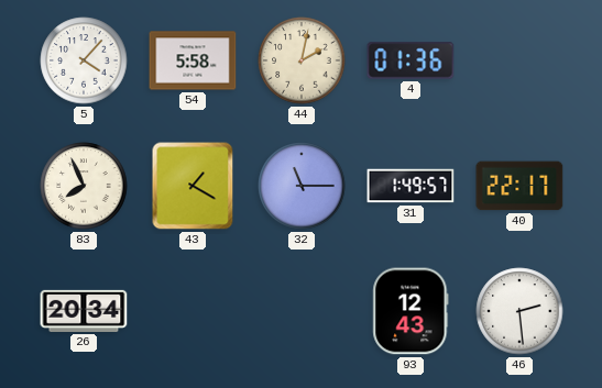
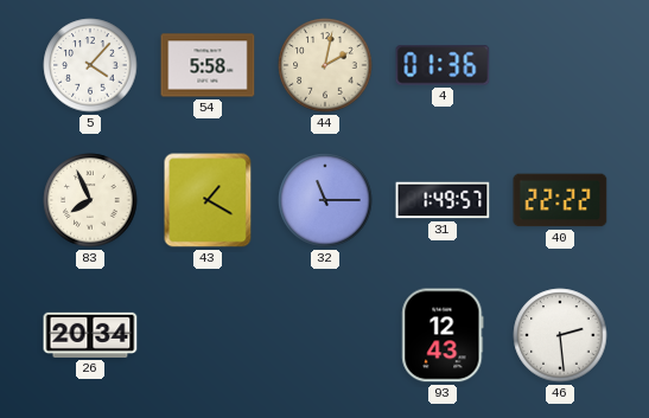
40: 22:17 -> 22:22
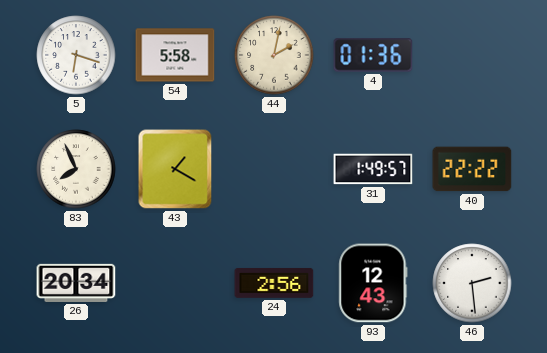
5: 4:07 -> 6:18
32: 11:15 -> none
24: none -> 2:56
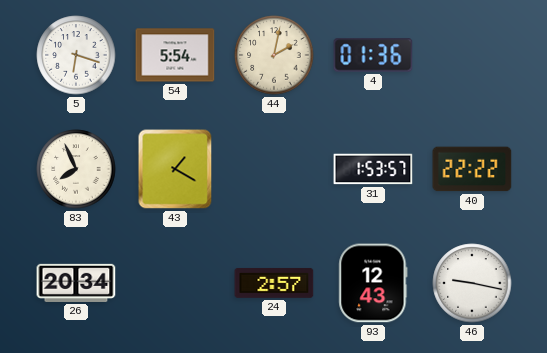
54: 5:58 -> 5:54
31: 1:49 -> 1:53
24: 2:56 -> 2:57
46: 2:29 -> 9:17
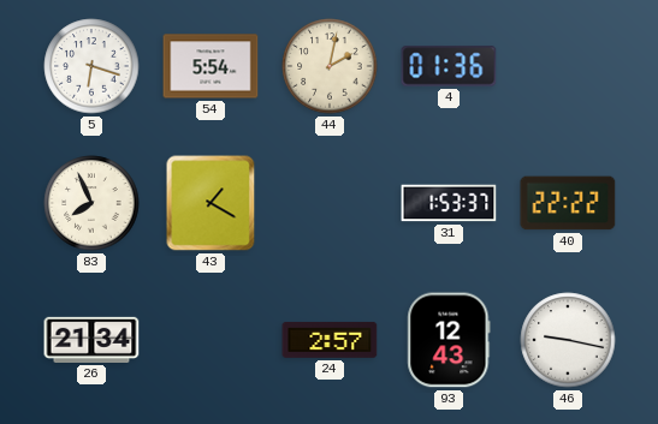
31: 1:53:57 -> 1:53:37
26: 20:34 -> 21:34
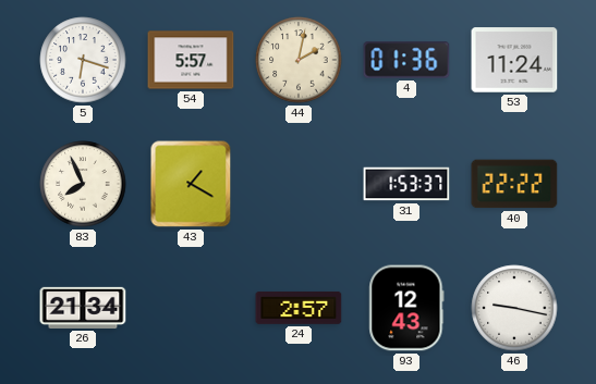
54: 5:54 -> 5:57
53: none -> 11:24
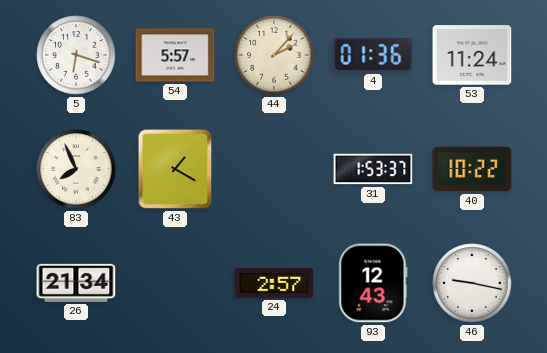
44: 2:02 -> 2:07
40: 22:22 -> 10:22
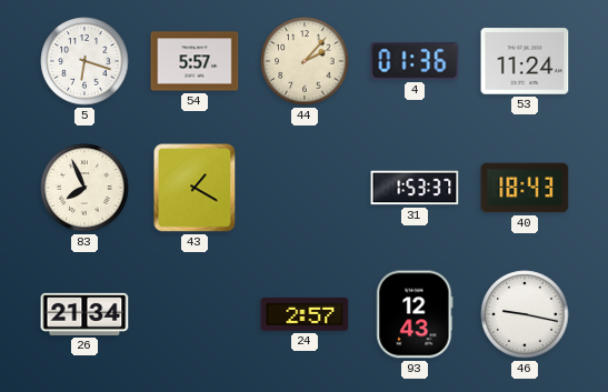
40: 10:22 -> 18:43
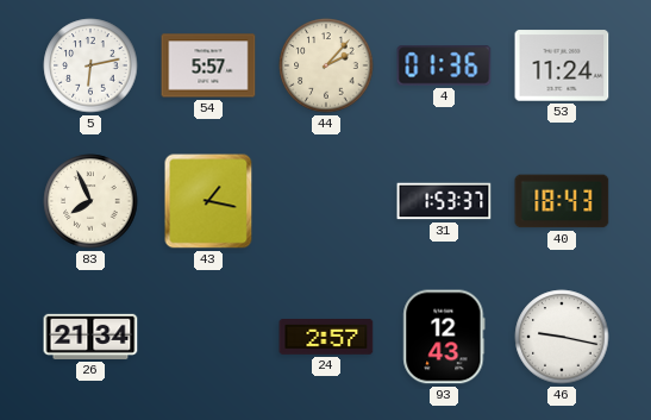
5: 6:18 -> 6:13
43: 1:20 -> 1:17
